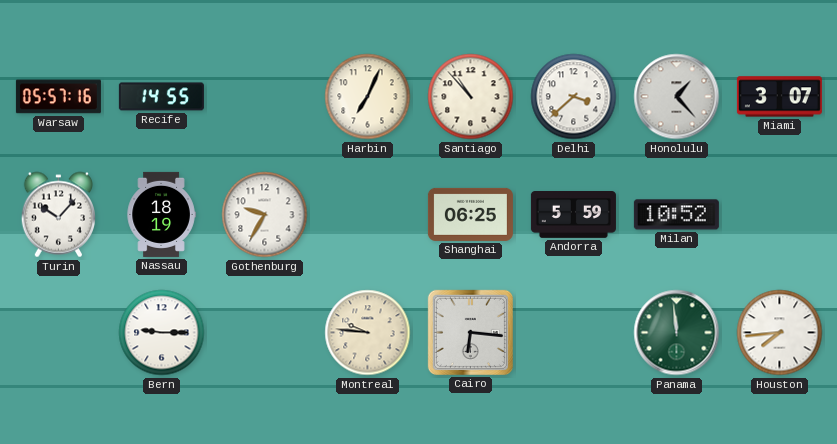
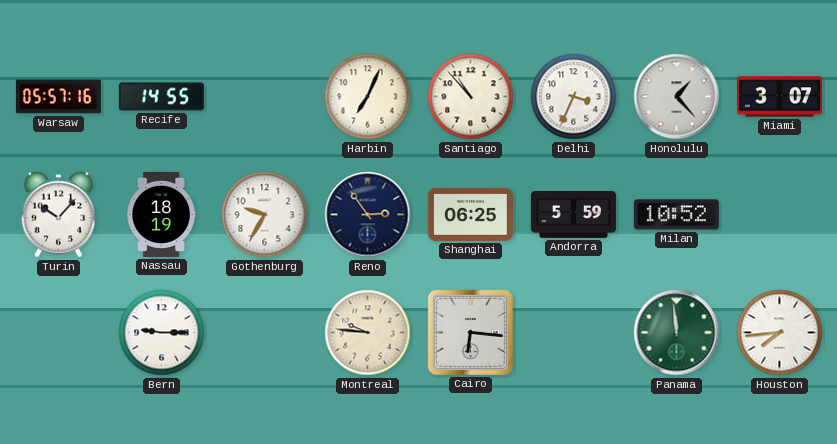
Delhi: 3:38 -> 3:34
Reno: none -> 2:54
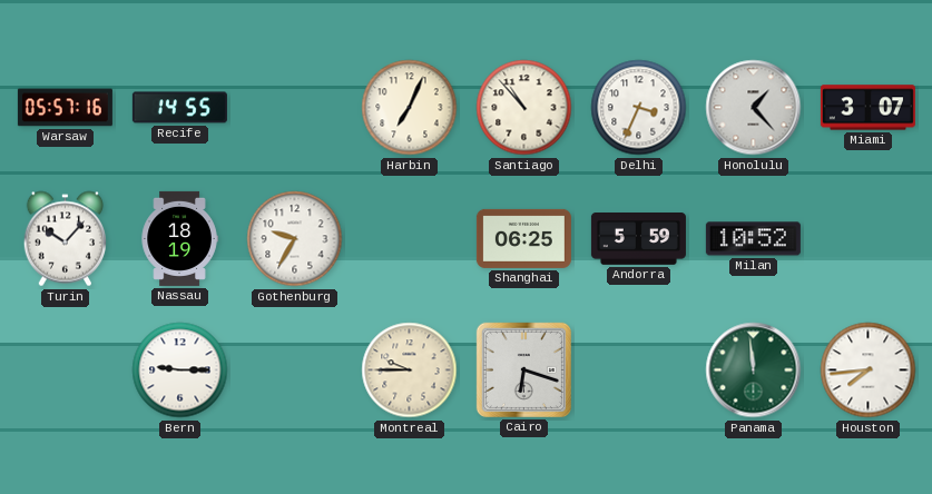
Reno: 2:54 -> none
Montreal: 9:46 -> 9:45
Cairo: 6:16 -> 6:18
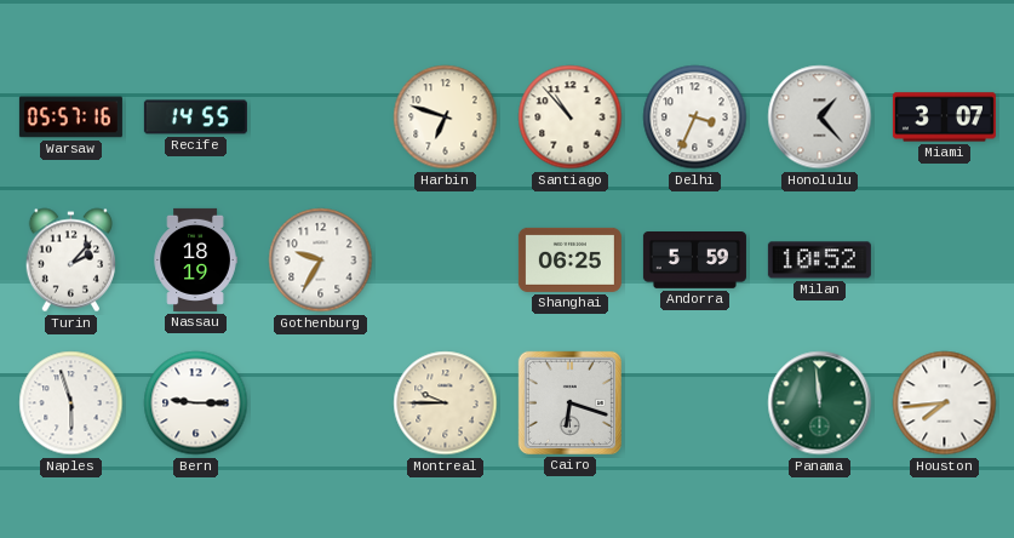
Harbin: 7:04 -> 6:48
Turin: 10:07 -> 2:07
Naples: none -> 5:57
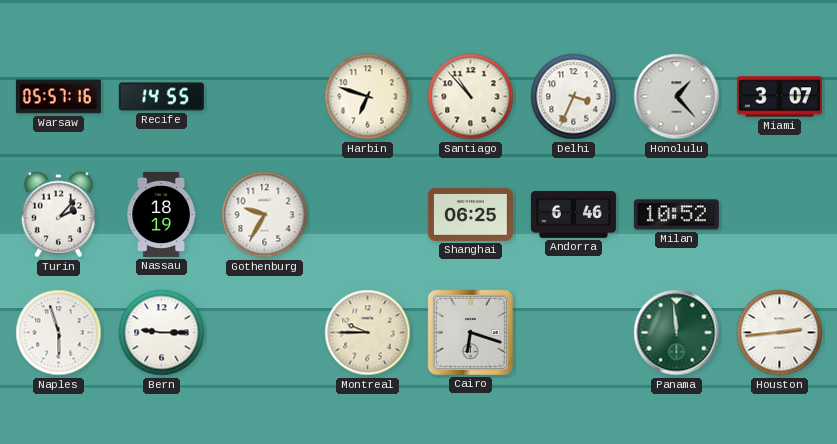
Andorra: 5:59 -> 6:46
Houston: 7:44 -> 2:44
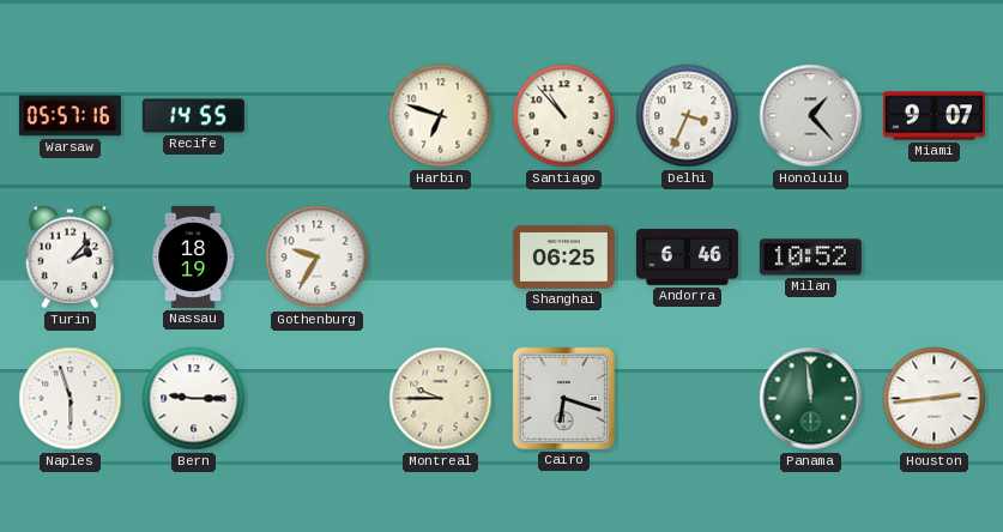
Miami: 3:07 -> 9:07
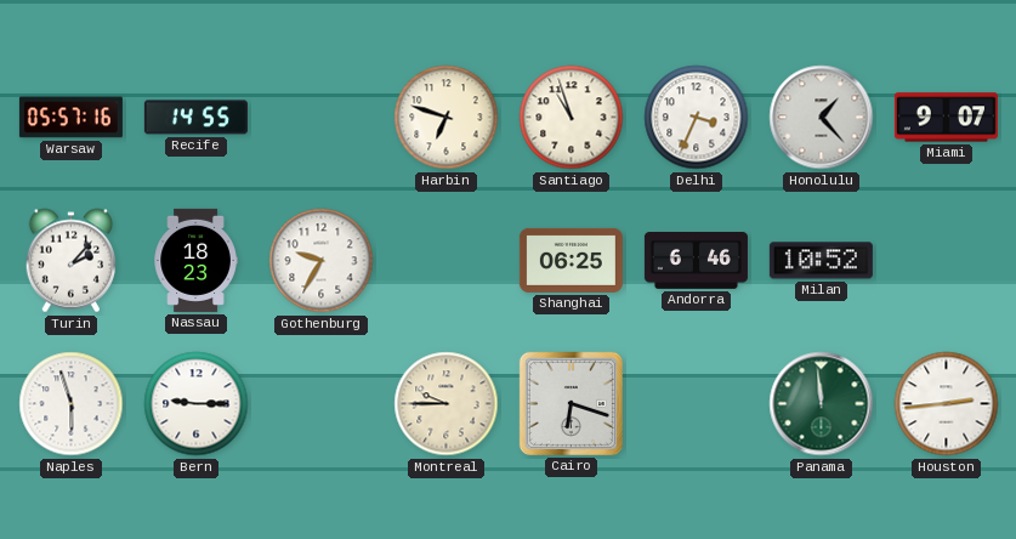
Santiago: 10:53 -> 10:57
Nassau: 18:19 -> 18:23
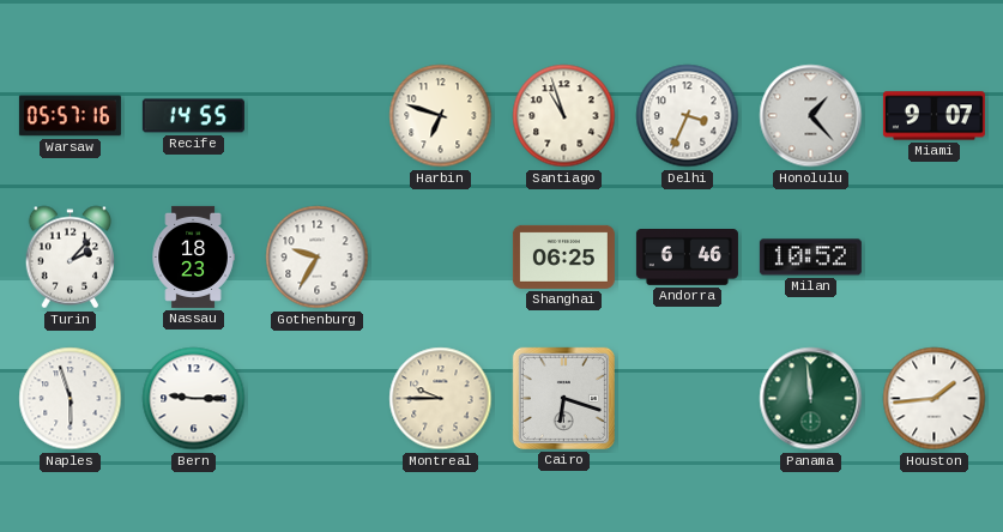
Houston: 2:44 -> 1:44
